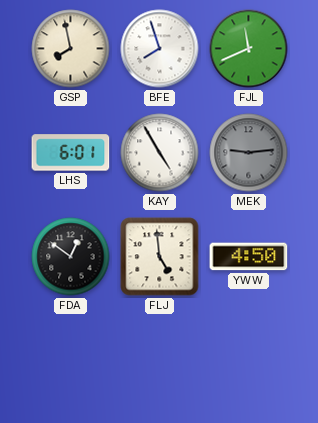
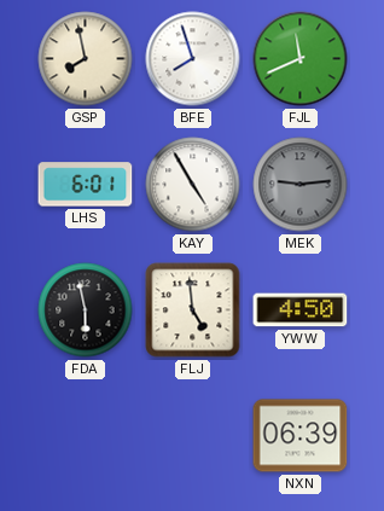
FDA: 12:51 -> 5:58
NXN: none -> 06:39
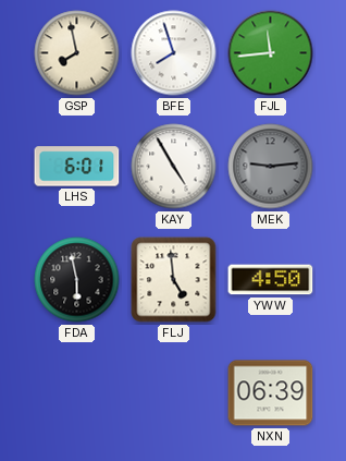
FJL: 11:41 -> 11:44
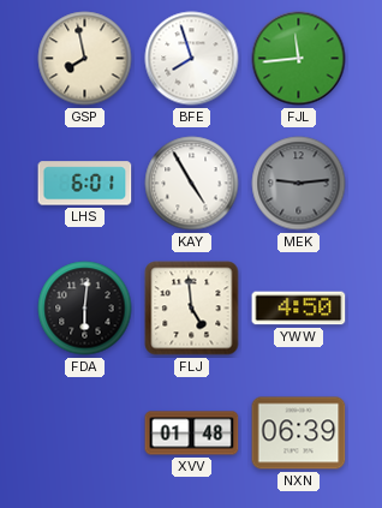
FDA: 5:58 -> 6:01
XVV: none -> 01:48
